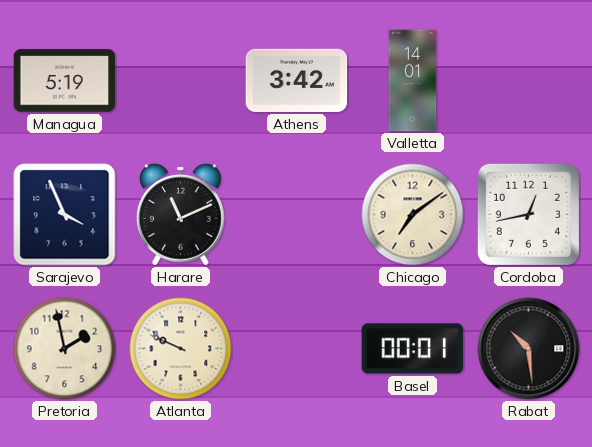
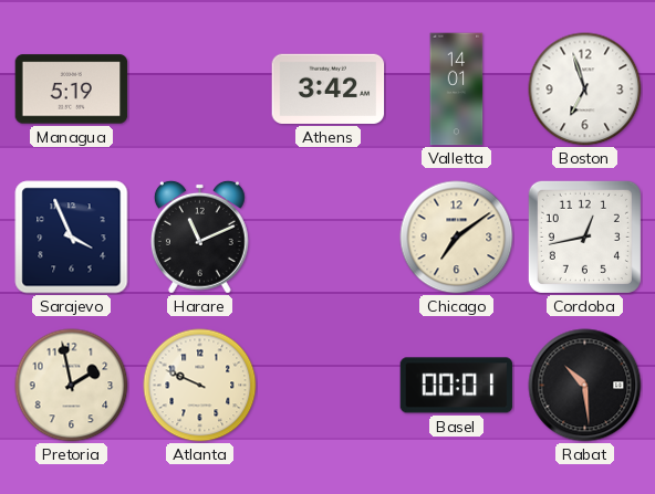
Boston: none -> 6:57
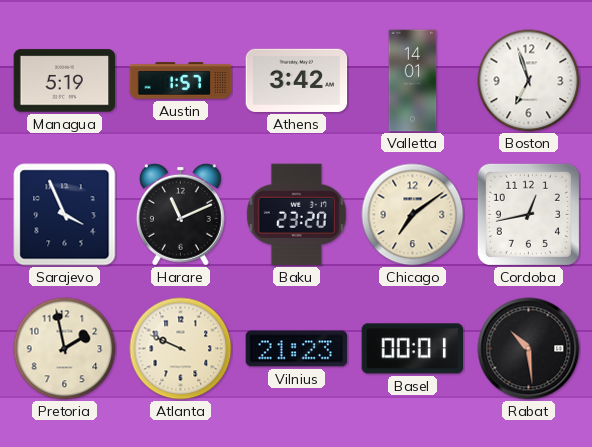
Austin: none -> 1:57
Baku: none -> 23:20
Vilnius: none -> 21:23
